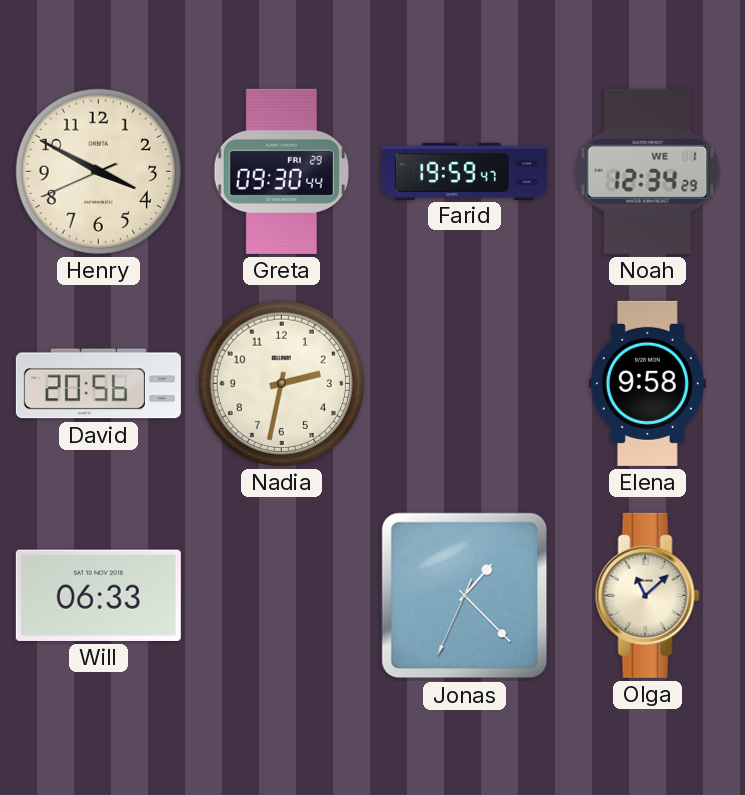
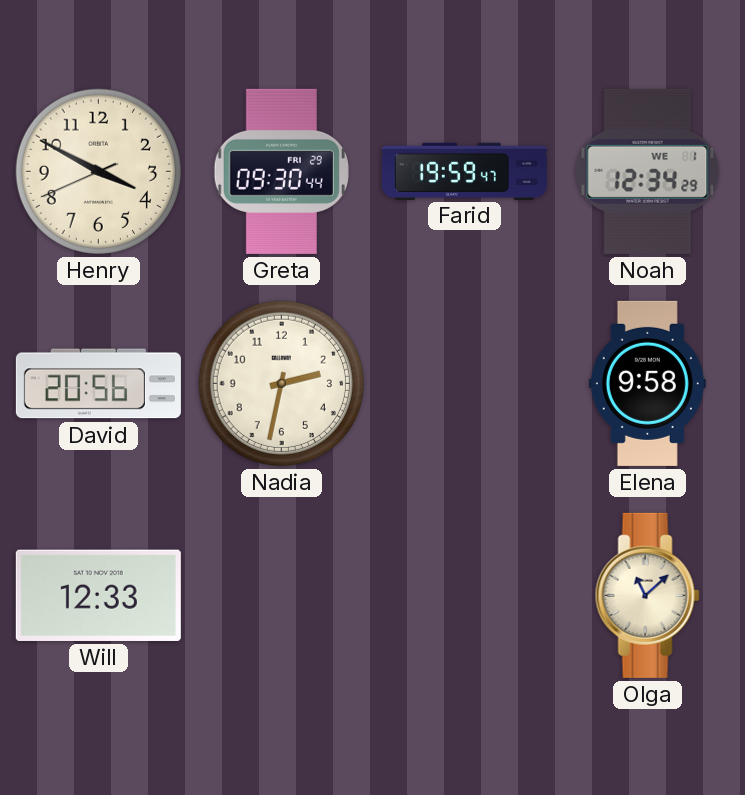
Will: 06:33 -> 12:33
Jonas: 1:22 -> none
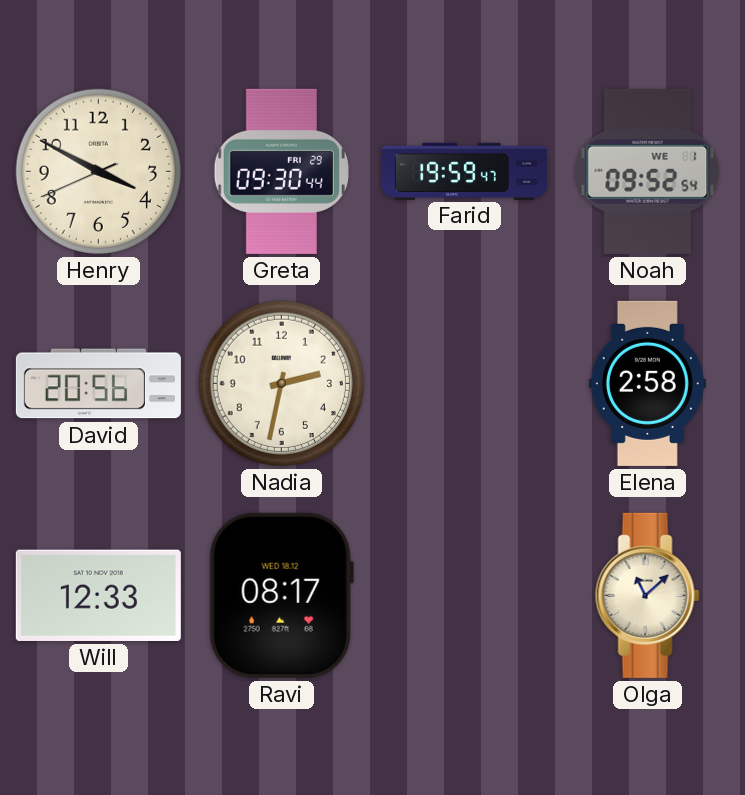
Noah: 12:34 -> 09:52
Elena: 9:58 -> 2:58
Ravi: none -> 08:17
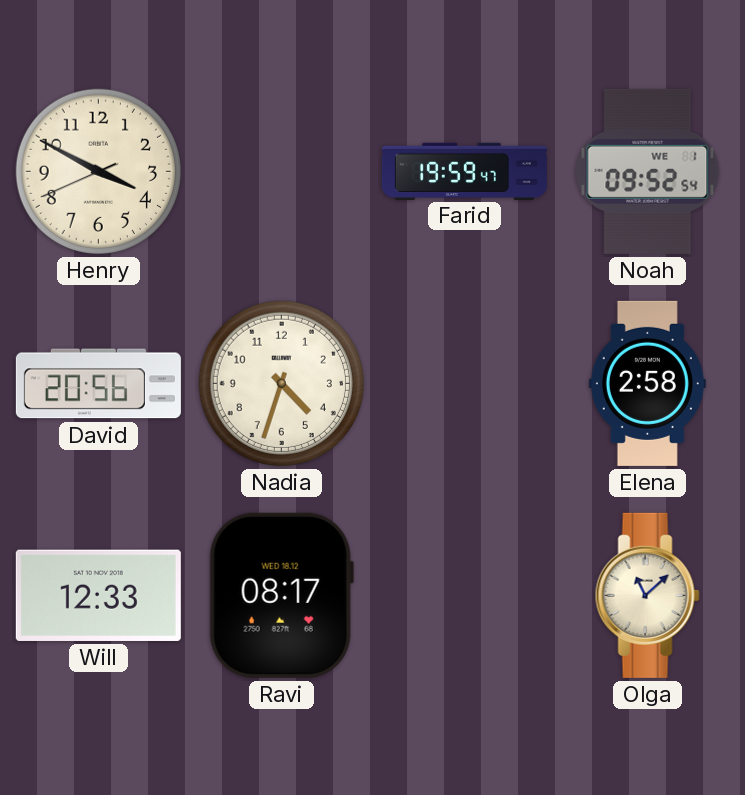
Greta: 09:30 -> none
Nadia: 2:32 -> 4:33
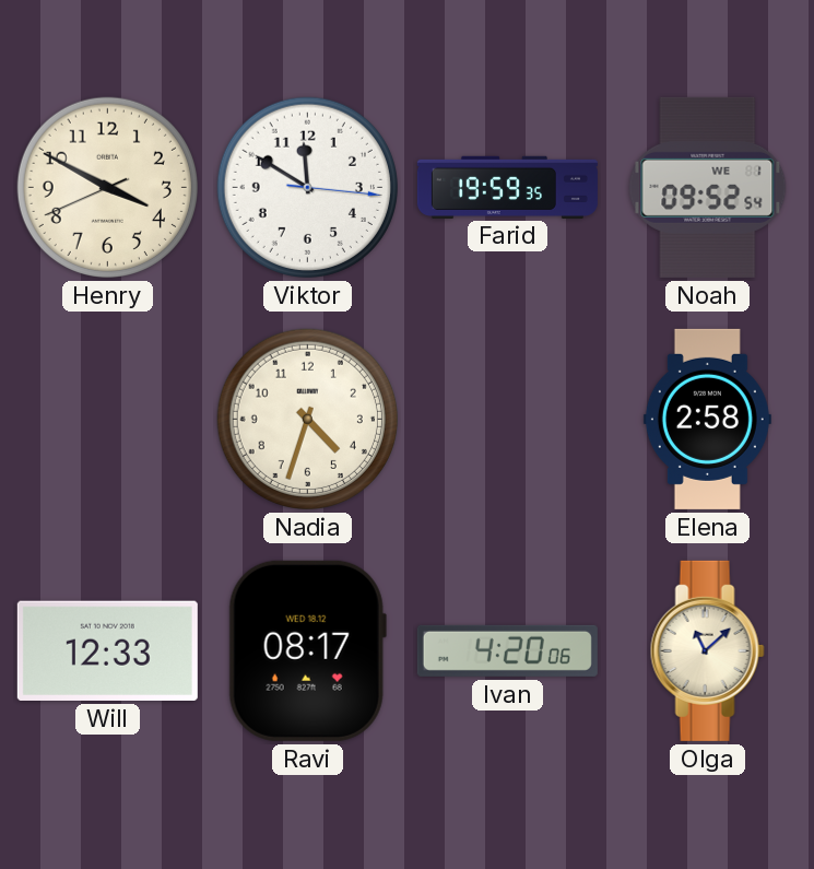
Viktor: none -> 11:50
Farid: 19:59:47 -> 19:59:35
David: 20:56 -> none
Ivan: none -> 4:20
